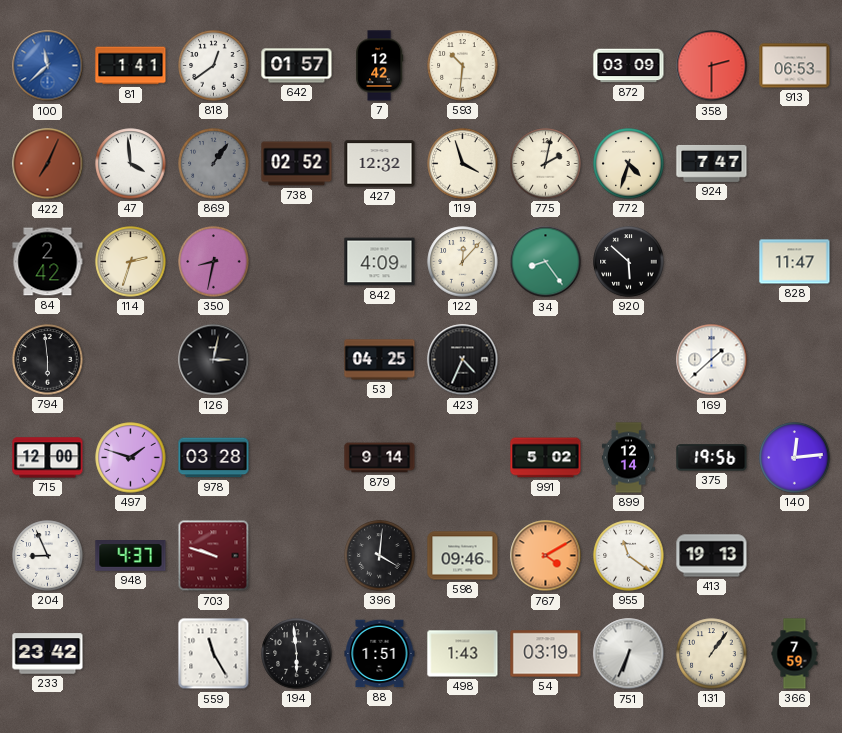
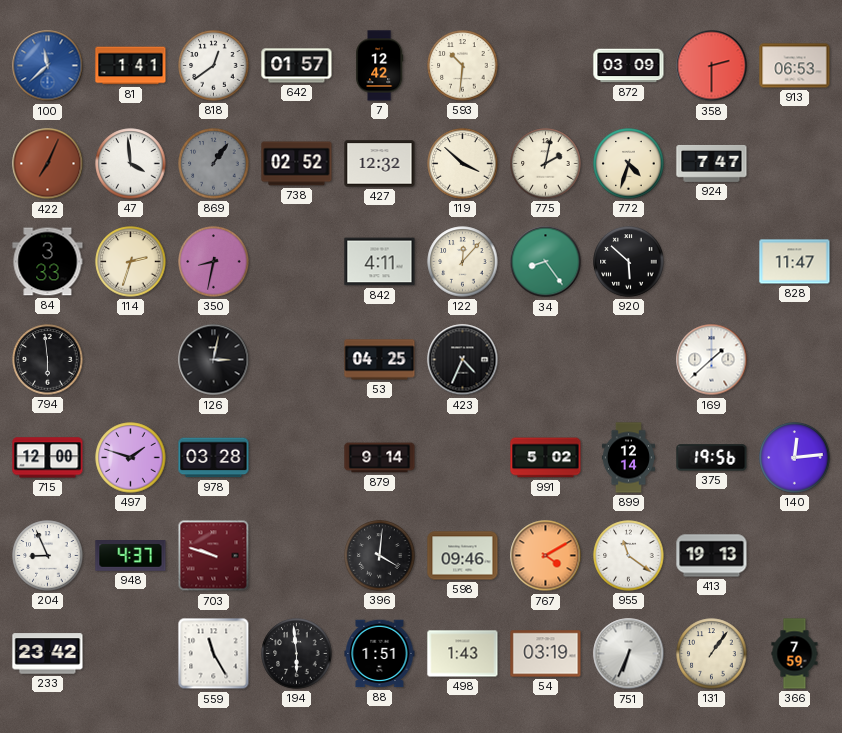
119: 3:57 -> 3:52
84: 2:42 -> 3:33
842: 4:09 -> 4:11
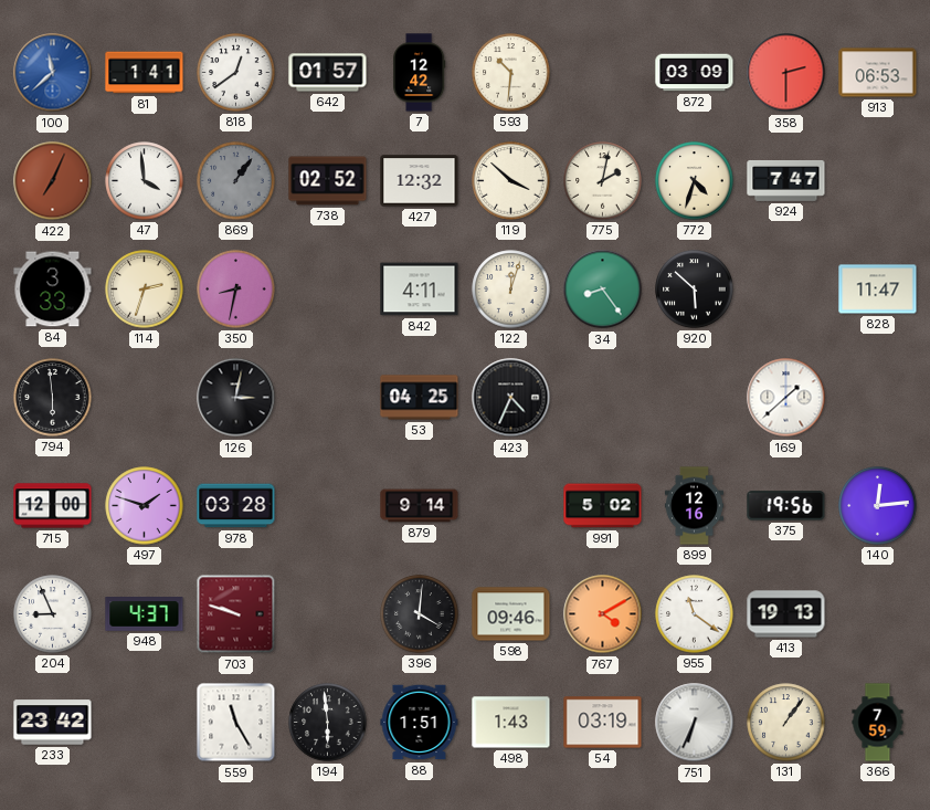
122: 12:07 -> 12:03
899: 12:14 -> 12:16
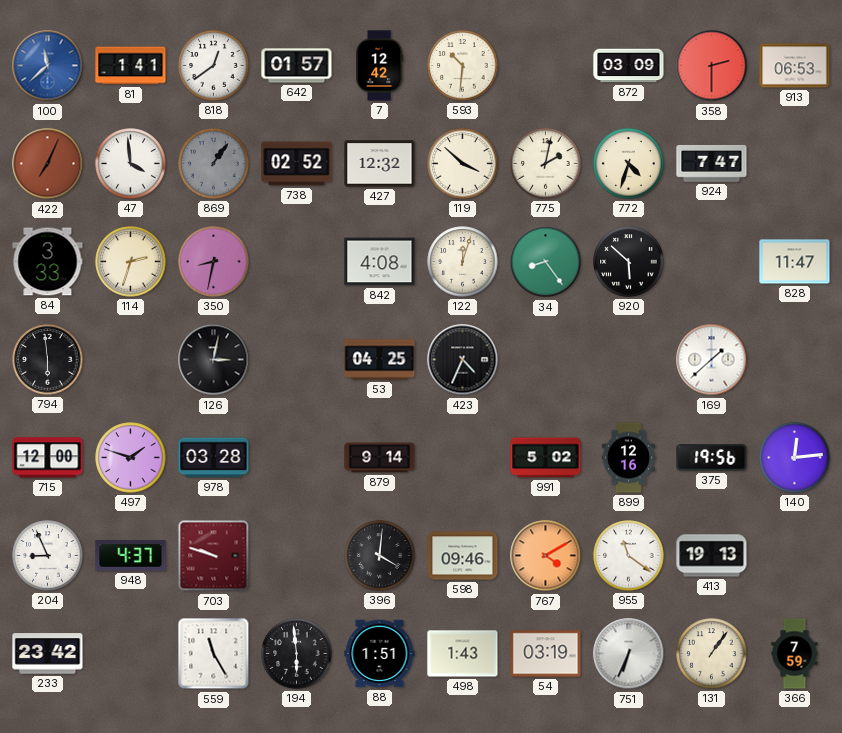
842: 4:11 -> 4:08
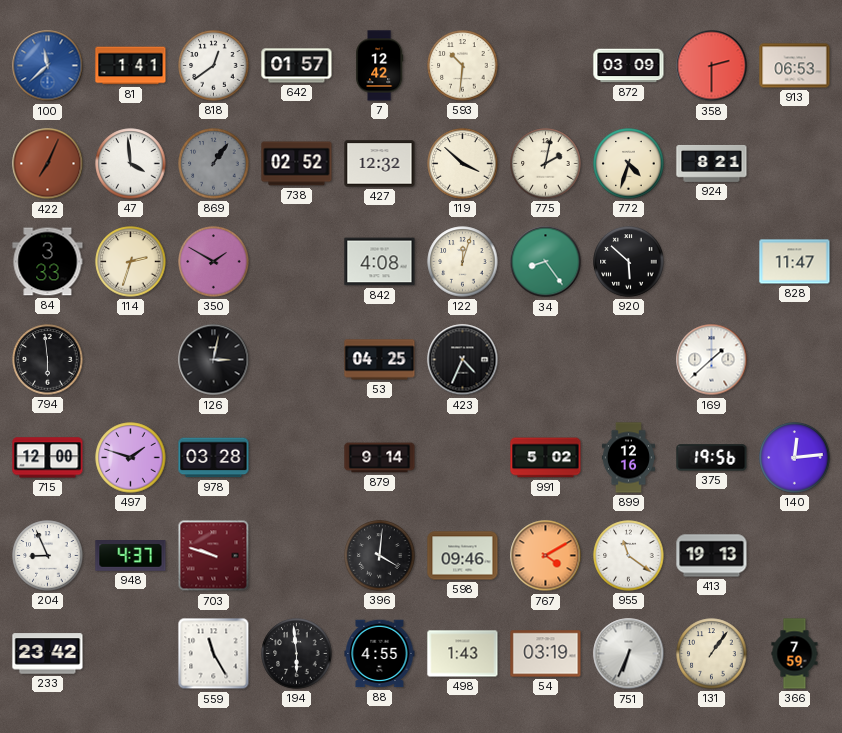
924: 7:47 -> 8:21
350: 8:32 -> 1:50
88: 1:51 -> 4:55
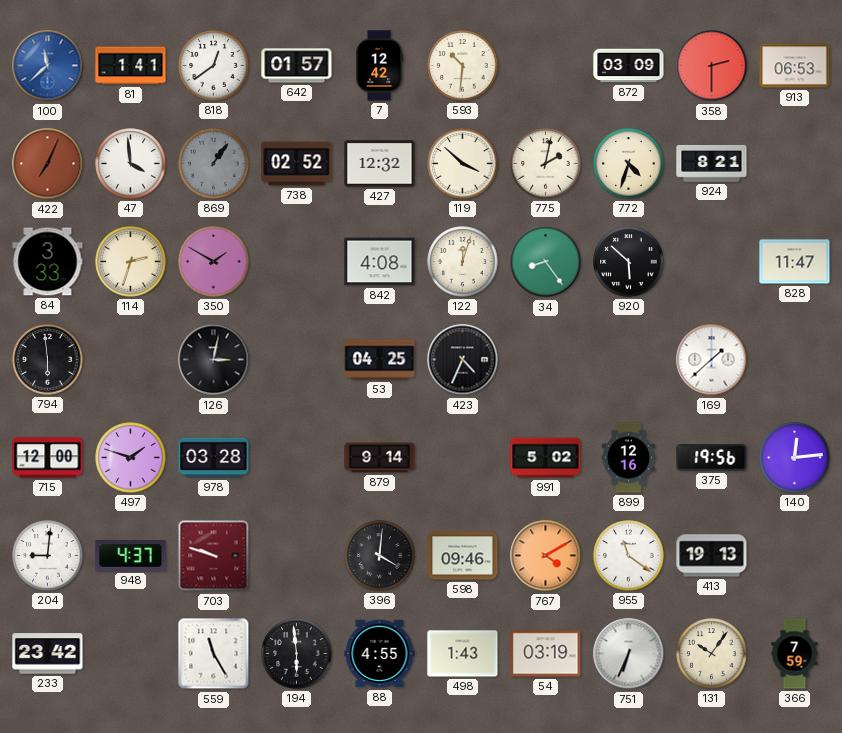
204: 8:56 -> 9:01
131: 1:06 -> 10:06
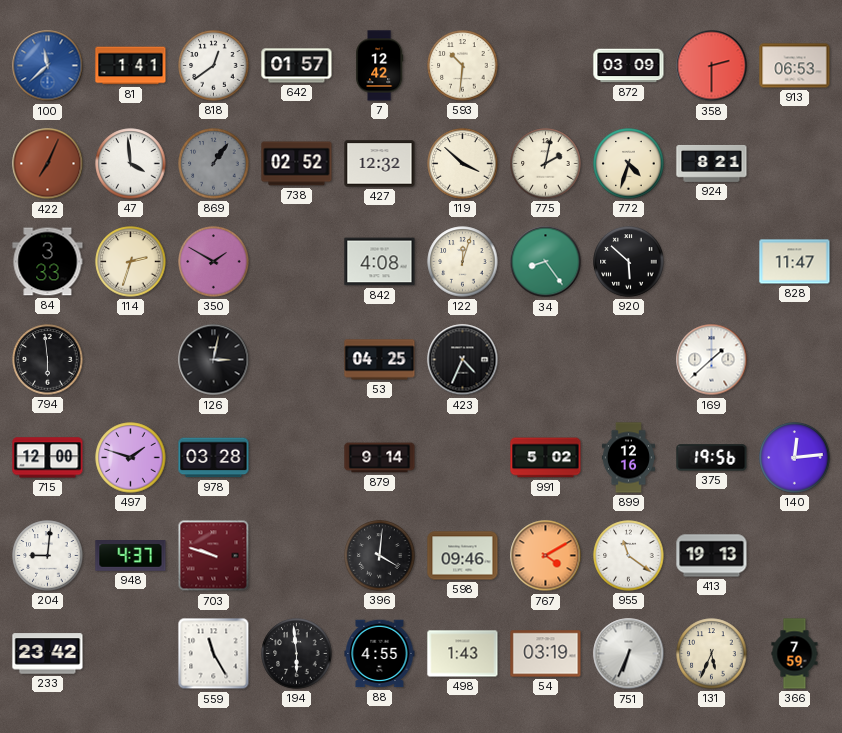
131: 10:06 -> 5:34
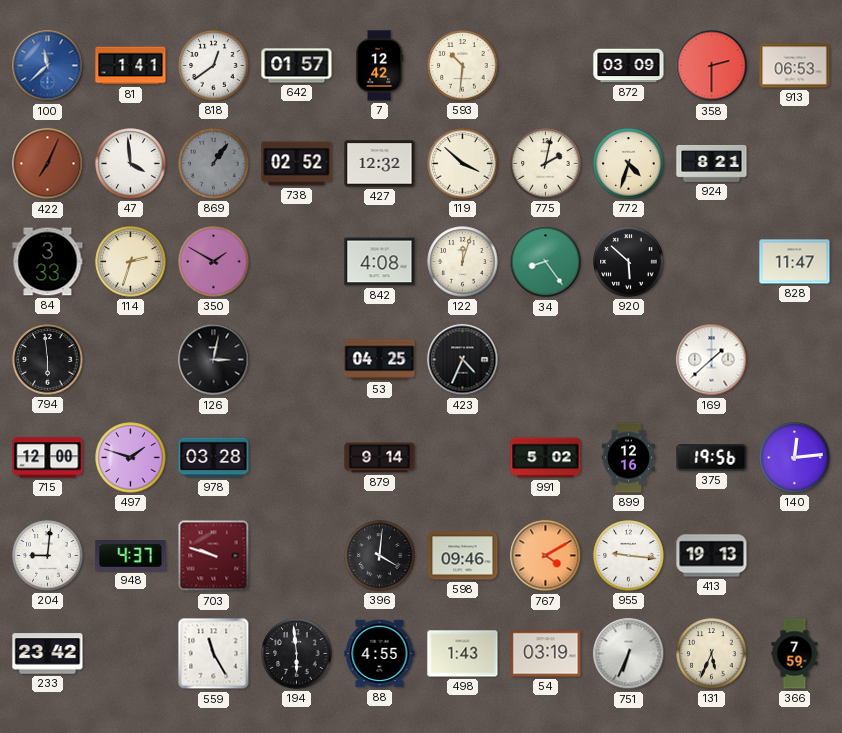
955: 11:21 -> 9:16
